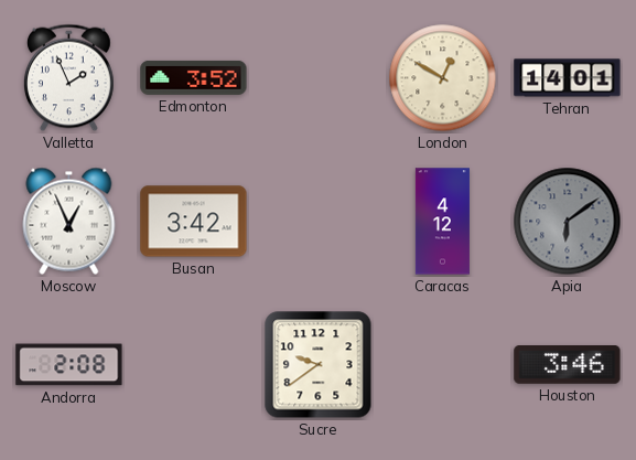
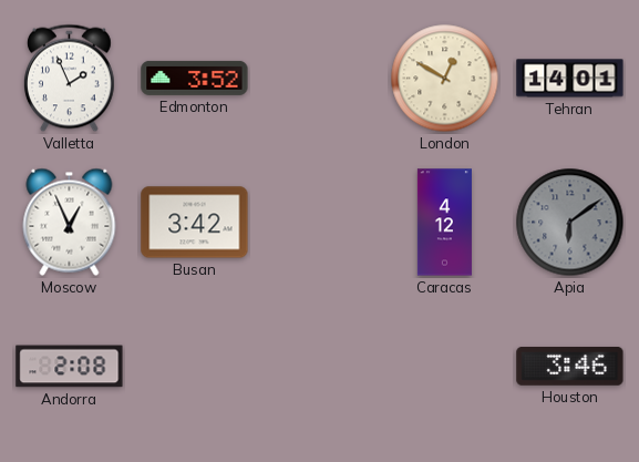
Sucre: 9:39 -> none
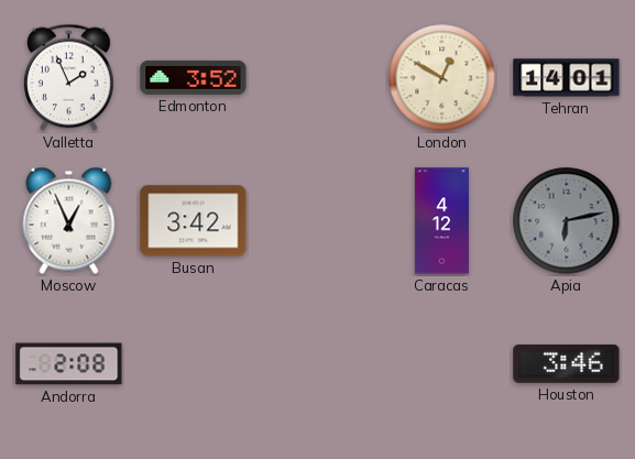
Apia: 6:09 -> 6:13
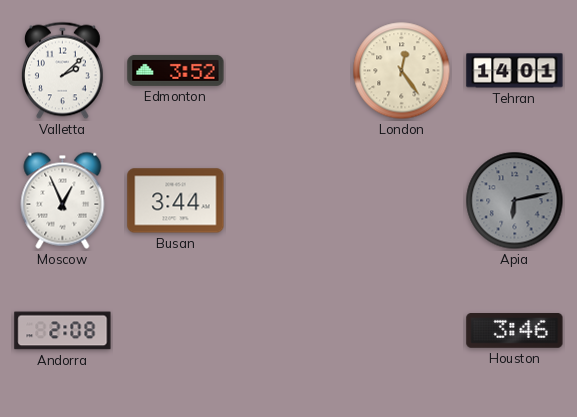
Valletta: 1:56 -> 2:08
London: 12:50 -> 12:24
Busan: 3:42 -> 3:44
Caracas: 4:12 -> none
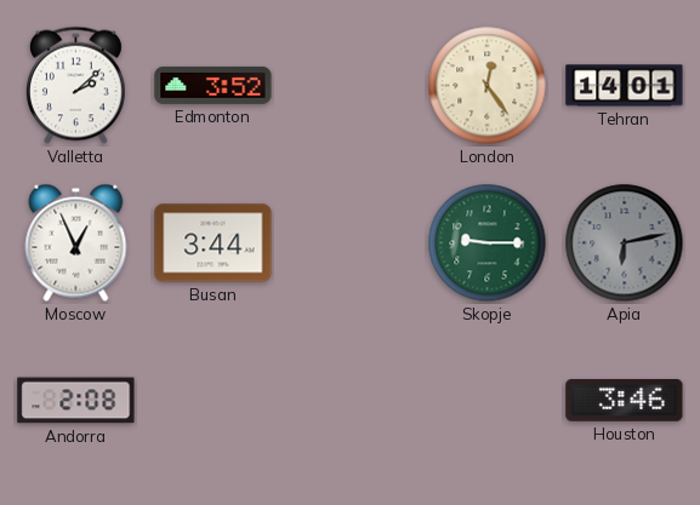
Skopje: none -> 9:15
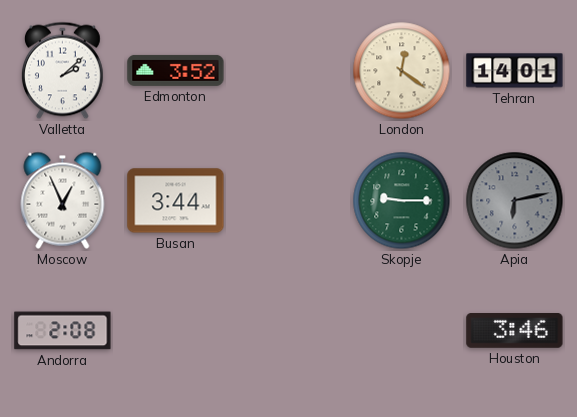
London: 12:24 -> 12:21
